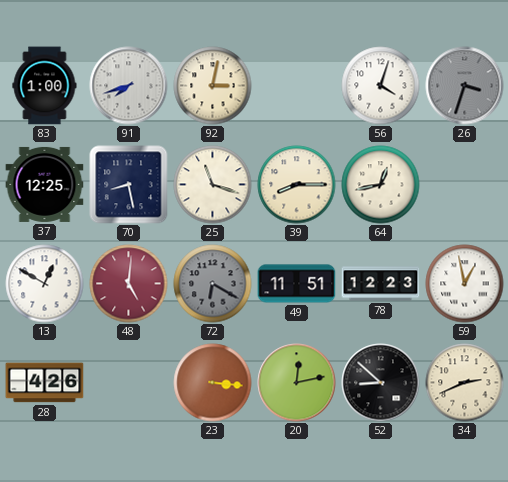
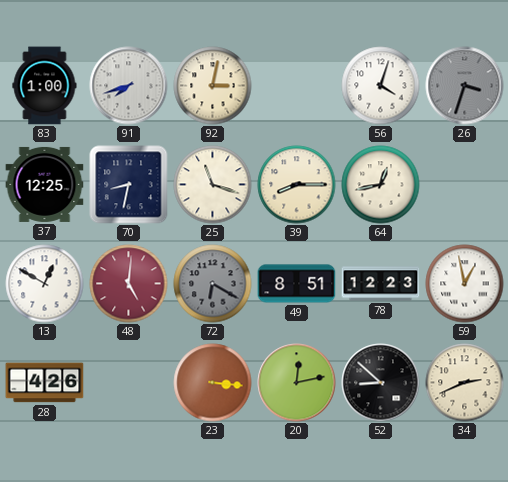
70: 8:28 -> 8:32
49: 11:51 -> 8:51
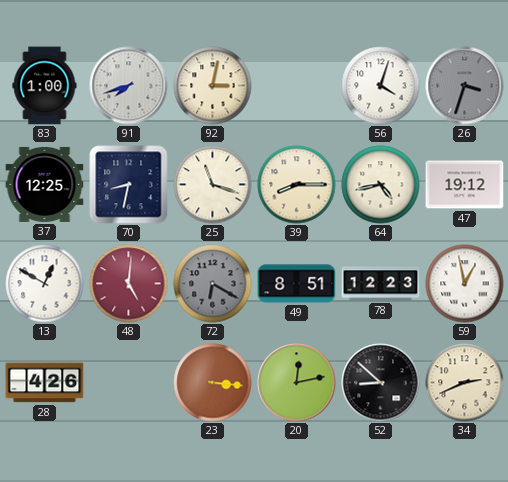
64: 12:43 -> 4:43
47: none -> 19:12
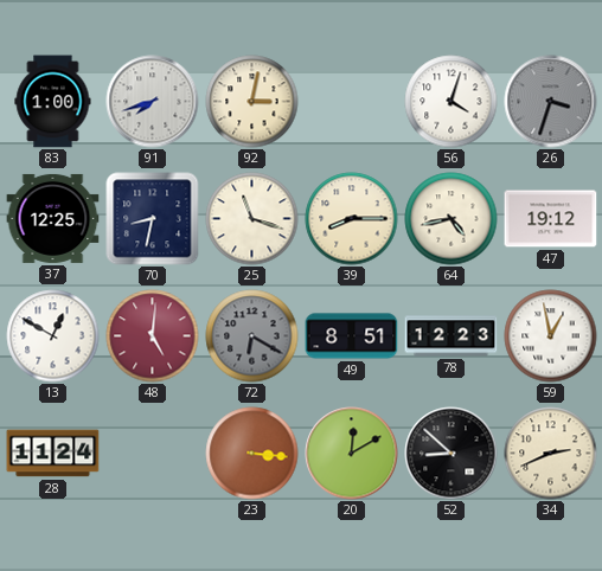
28: 4:26 -> 11:24
20: 12:13 -> 12:10
